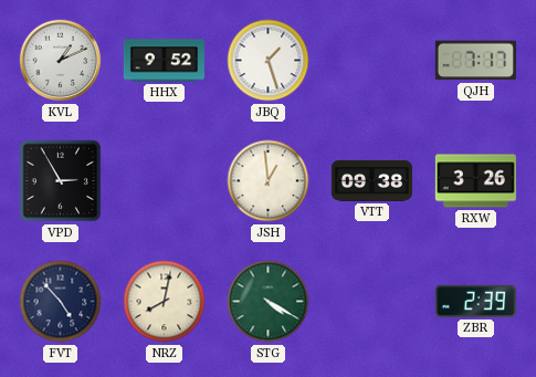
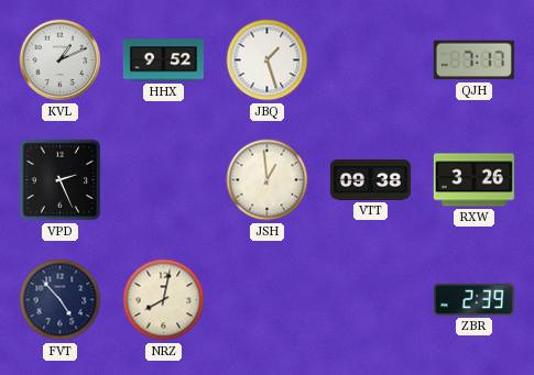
VPD: 2:55 -> 2:26
STG: 4:20 -> none
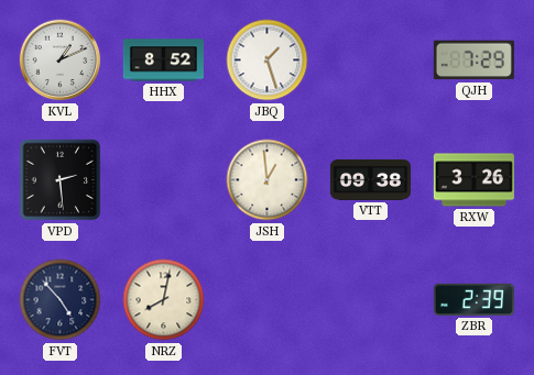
HHX: 9:52 -> 8:52
QJH: 7:17 -> 7:29
VPD: 2:26 -> 2:29
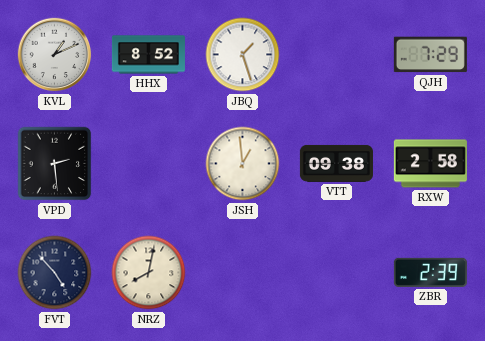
RXW: 3:26 -> 2:58
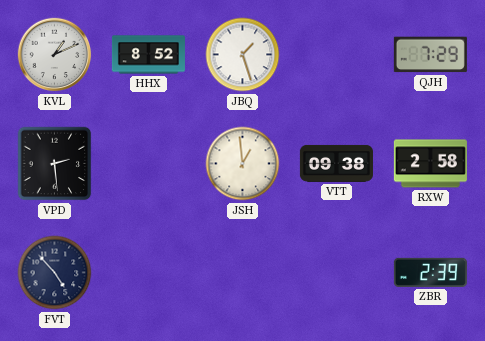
NRZ: 8:02 -> none
